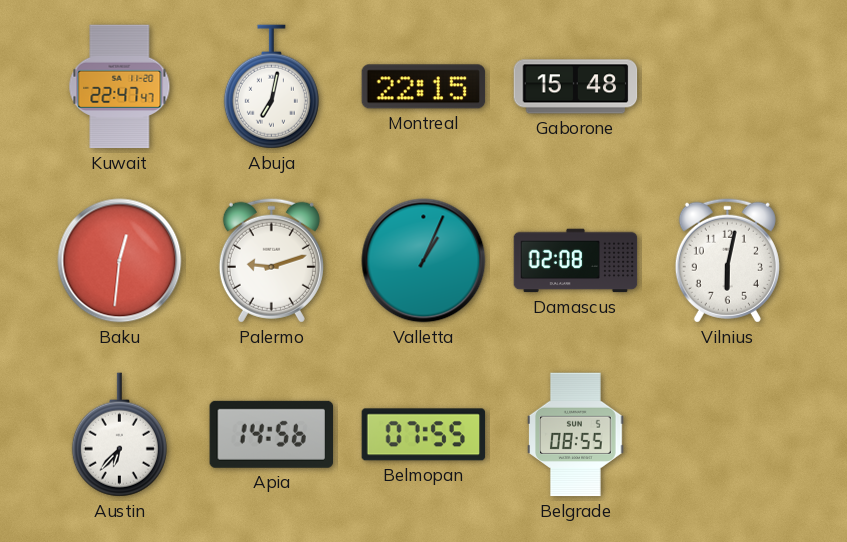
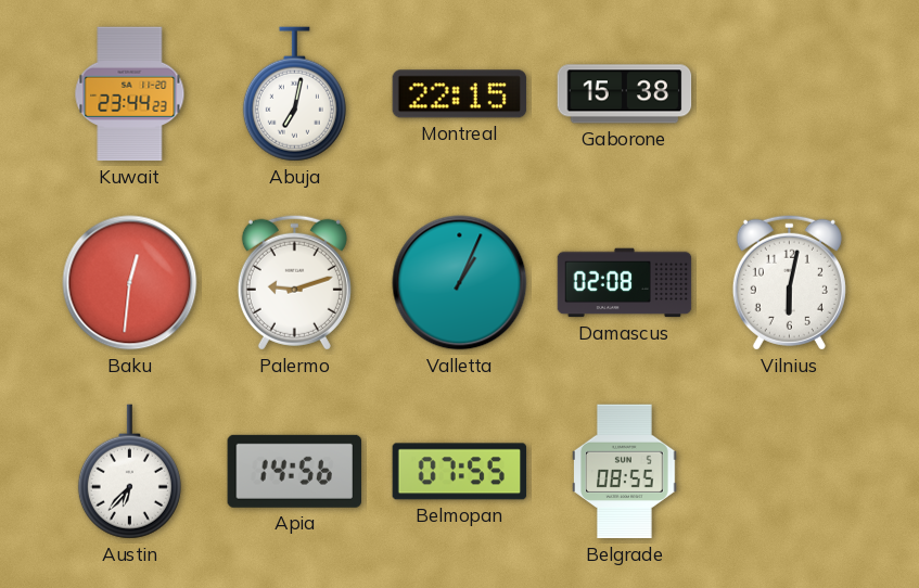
Kuwait: 22:47 -> 23:44
Gaborone: 15:48 -> 15:38
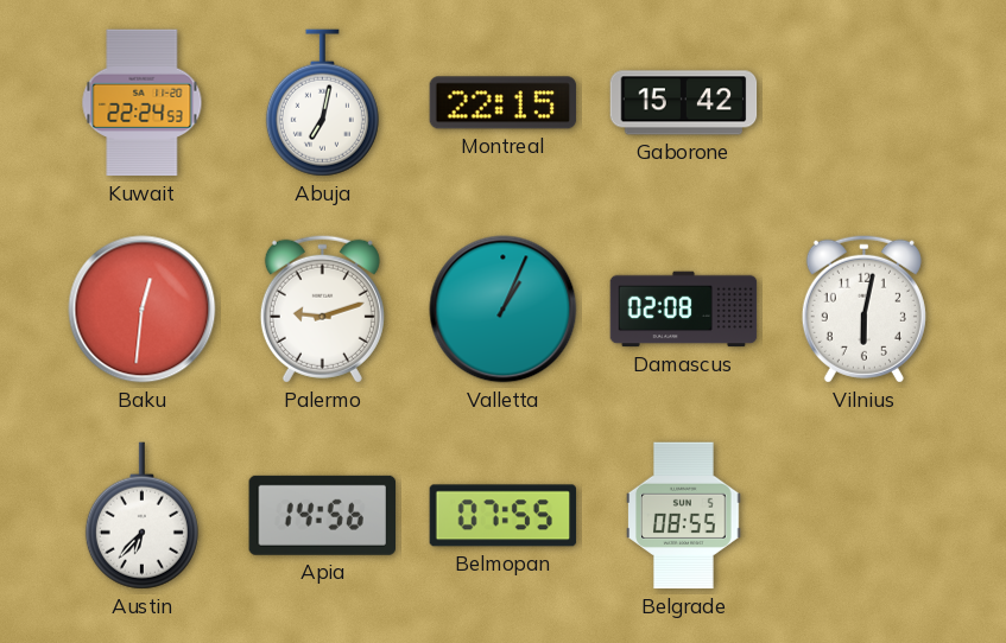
Kuwait: 23:44 -> 22:24
Gaborone: 15:38 -> 15:42
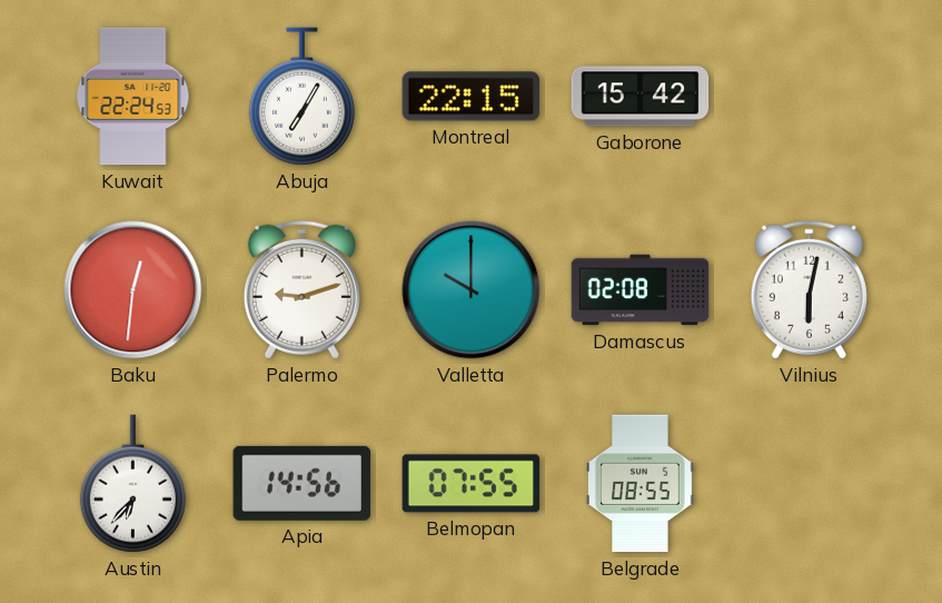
Abuja: 7:02 -> 7:05
Valletta: 1:04 -> 10:00
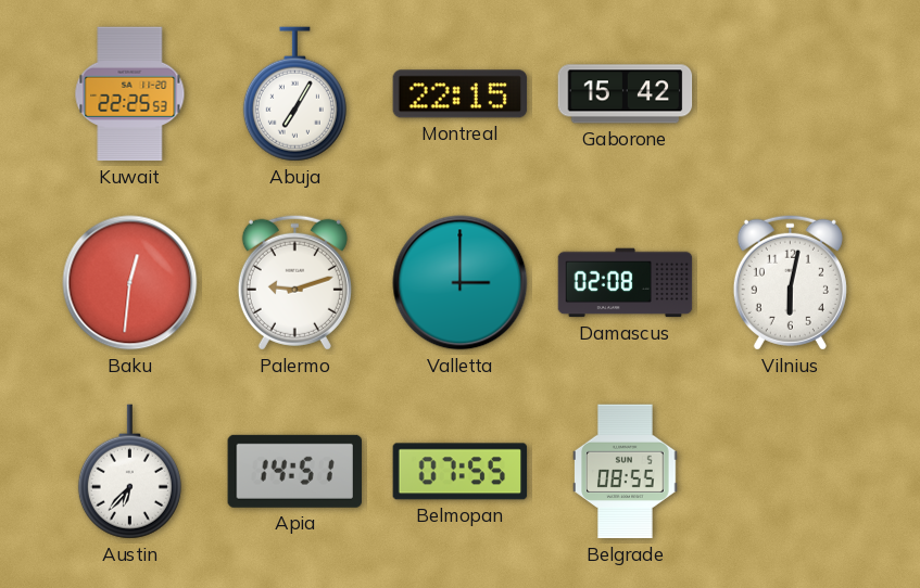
Kuwait: 22:24 -> 22:25
Valletta: 10:00 -> 3:00
Apia: 14:56 -> 14:51
